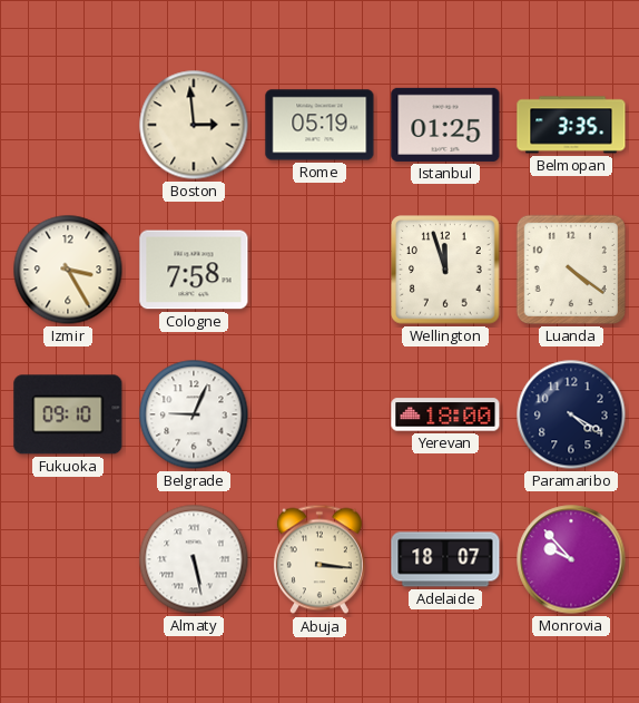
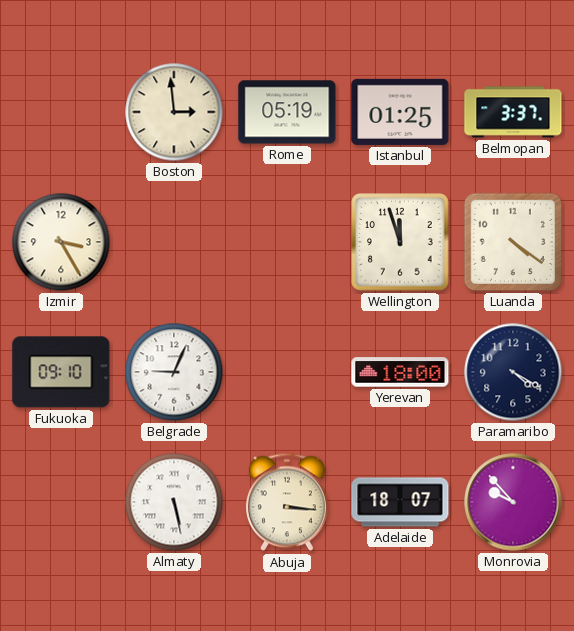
Belmopan: 3:35 -> 3:37
Cologne: 7:58 -> none
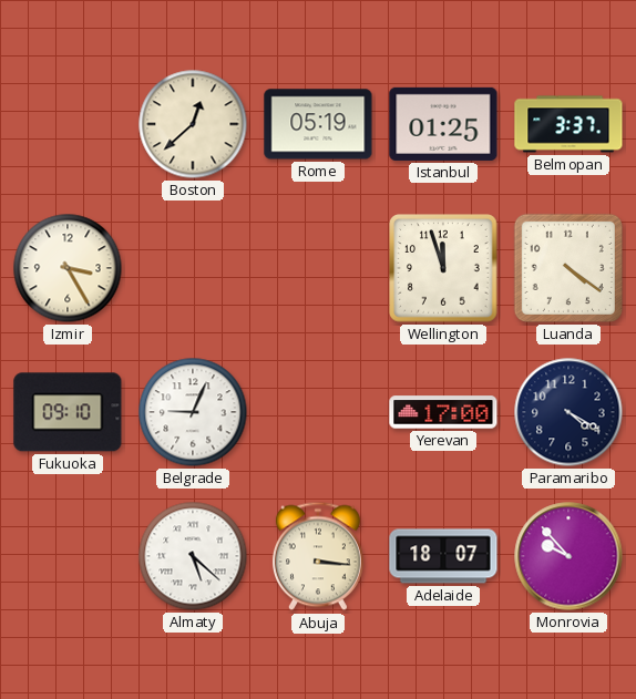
Boston: 2:59 -> 12:38
Yerevan: 18:00 -> 17:00
Almaty: 5:28 -> 5:22
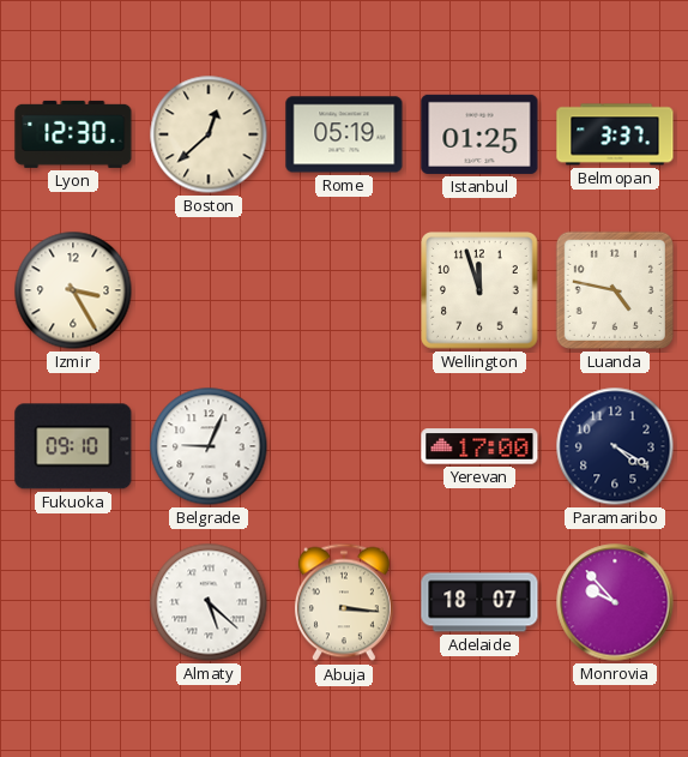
Lyon: none -> 12:30
Luanda: 4:21 -> 4:47
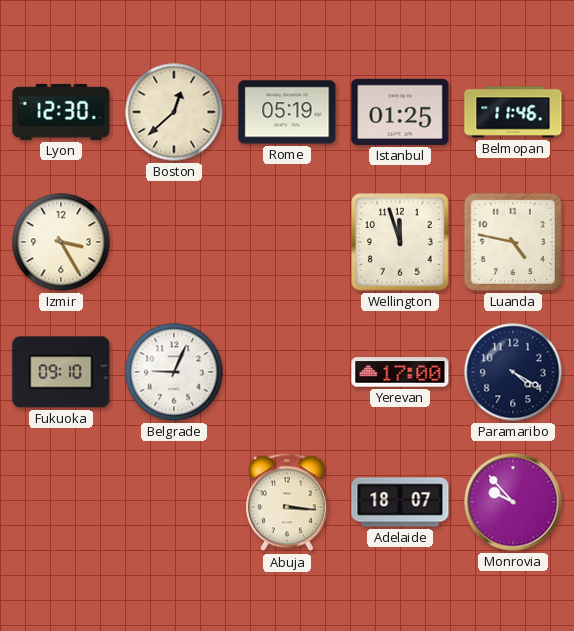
Belmopan: 3:37 -> 11:46
Almaty: 5:22 -> none
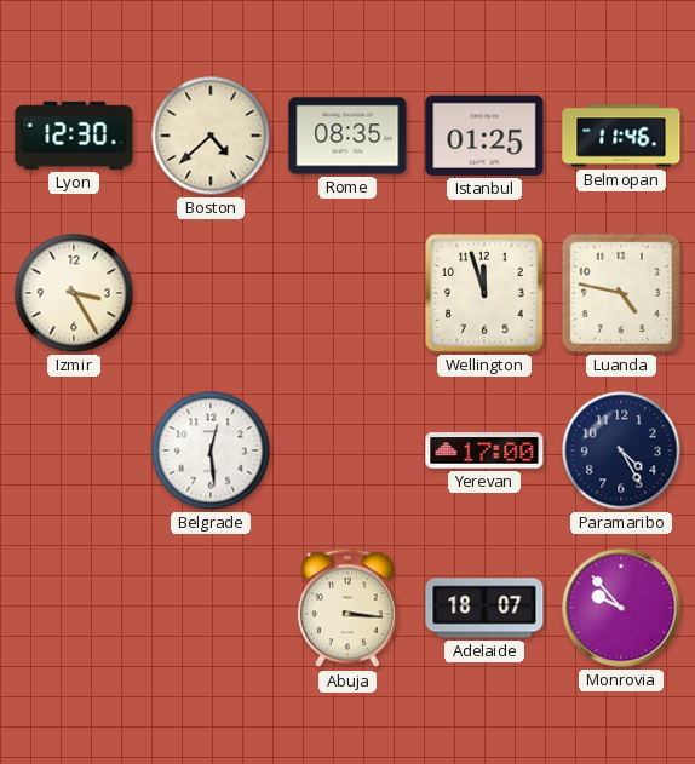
Boston: 12:38 -> 4:38
Rome: 05:19 -> 08:35
Fukuoka: 09:10 -> none
Belgrade: 9:04 -> 12:29
Paramaribo: 4:20 -> 4:25
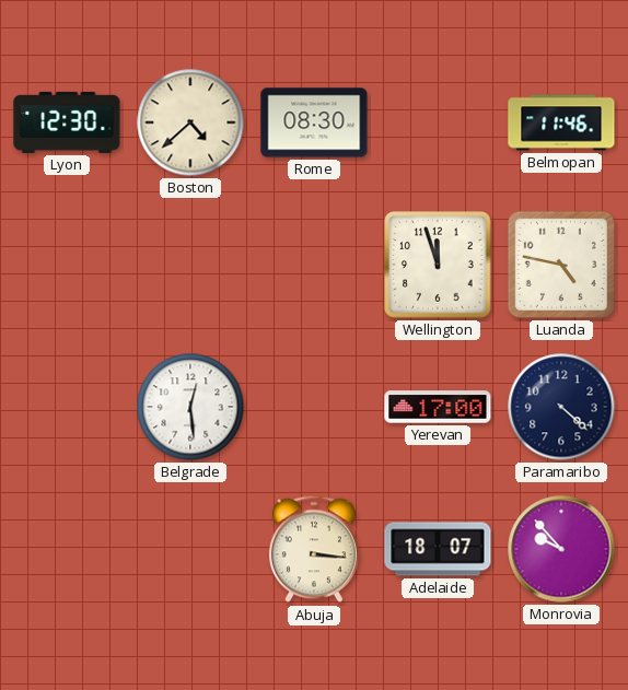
Rome: 08:35 -> 08:30
Istanbul: 01:25 -> none
Izmir: 3:25 -> none
Paramaribo: 4:25 -> 4:22
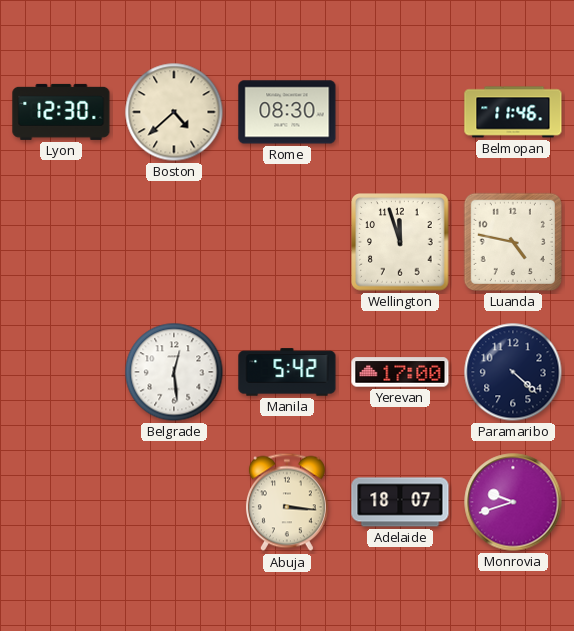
Manila: none -> 5:42
Monrovia: 9:53 -> 9:42
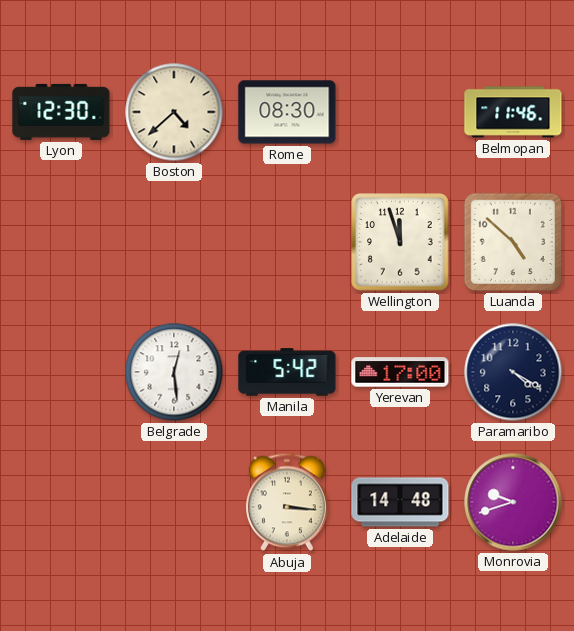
Luanda: 4:47 -> 4:52
Paramaribo: 4:22 -> 4:20
Adelaide: 18:07 -> 14:48
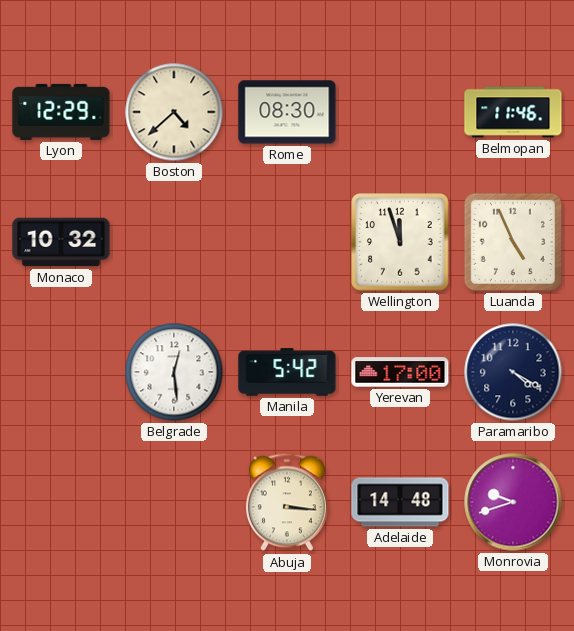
Lyon: 12:30 -> 12:29
Monaco: none -> 10:32
Luanda: 4:52 -> 4:56
